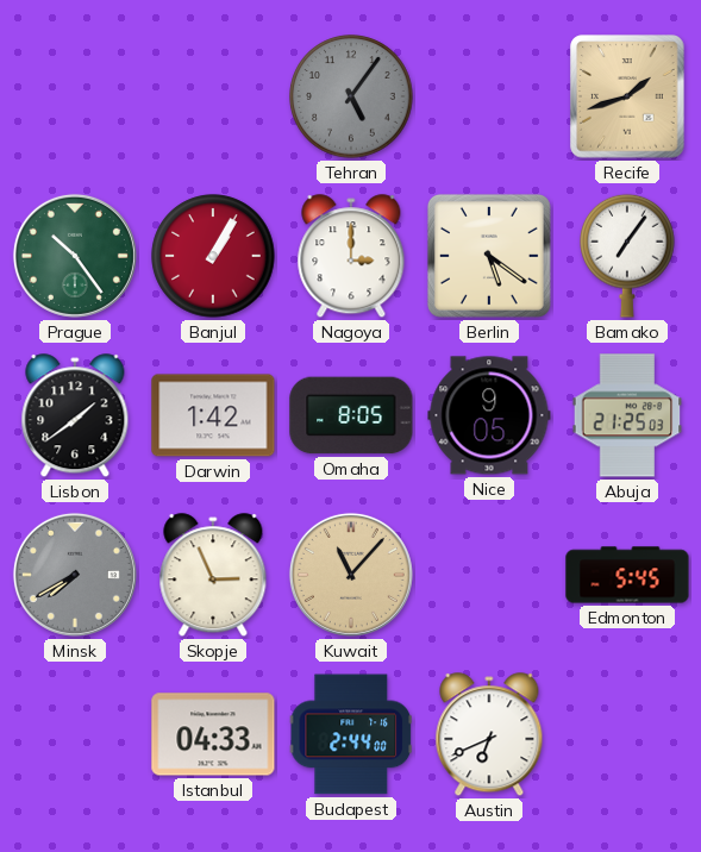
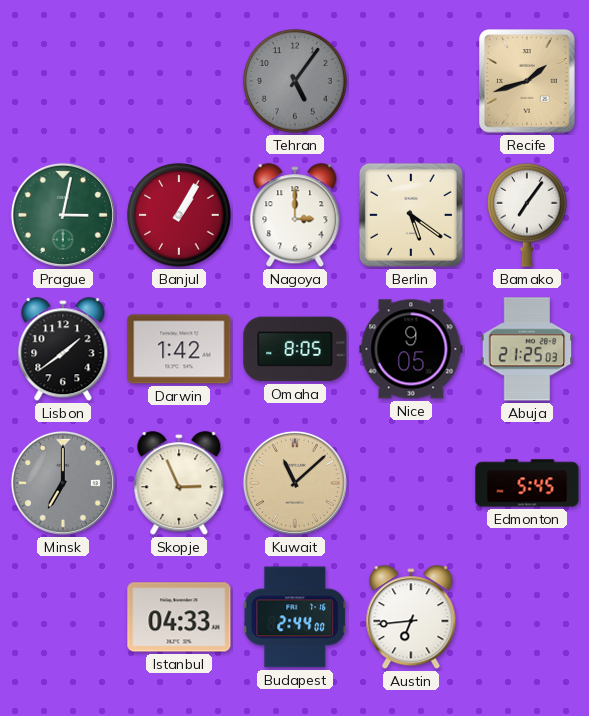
Prague: 10:24 -> 3:02
Minsk: 7:40 -> 7:00
Kuwait: 11:07 -> 11:08
Austin: 6:41 -> 6:44
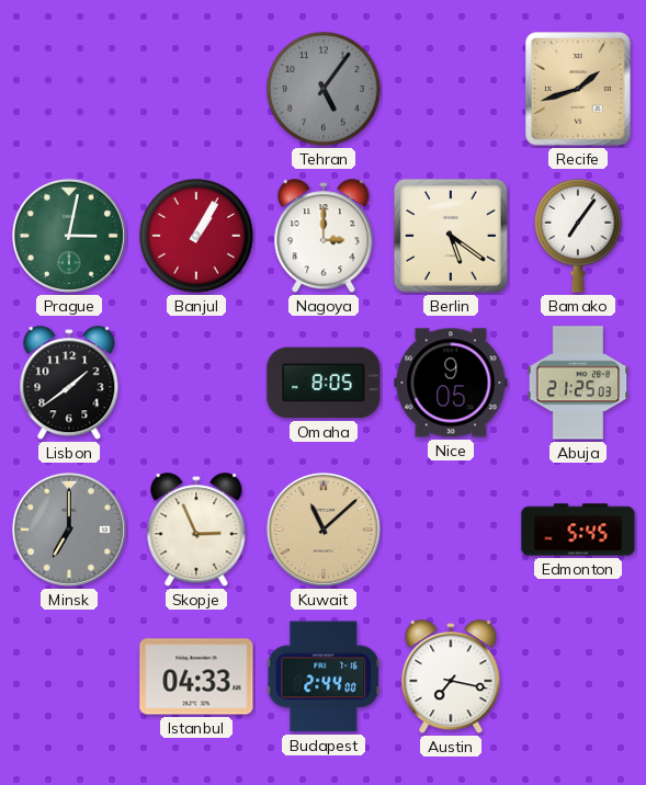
Darwin: 1:42 -> none
Austin: 6:44 -> 7:17
